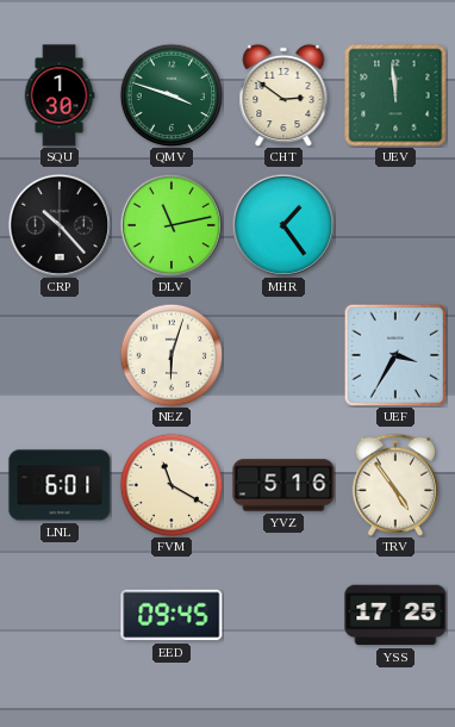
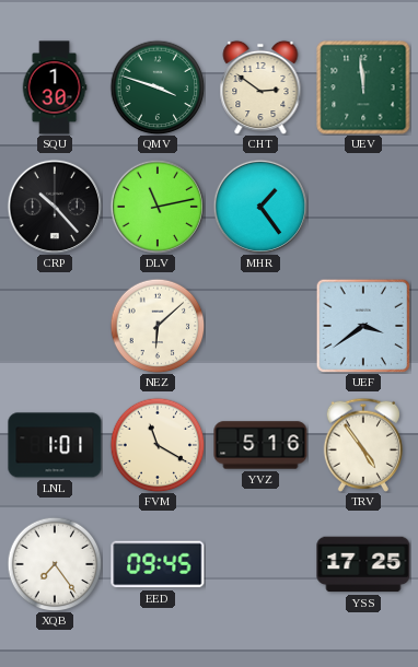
NEZ: 6:03 -> 6:08
UEF: 3:35 -> 3:39
LNL: 6:01 -> 1:01
XQB: none -> 7:24
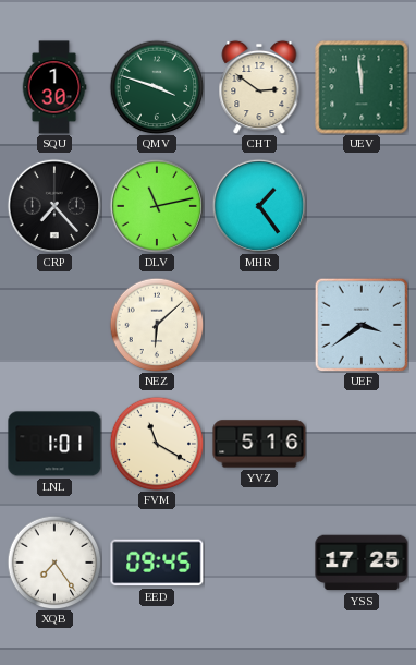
CRP: 10:23 -> 7:23
TRV: 4:54 -> none
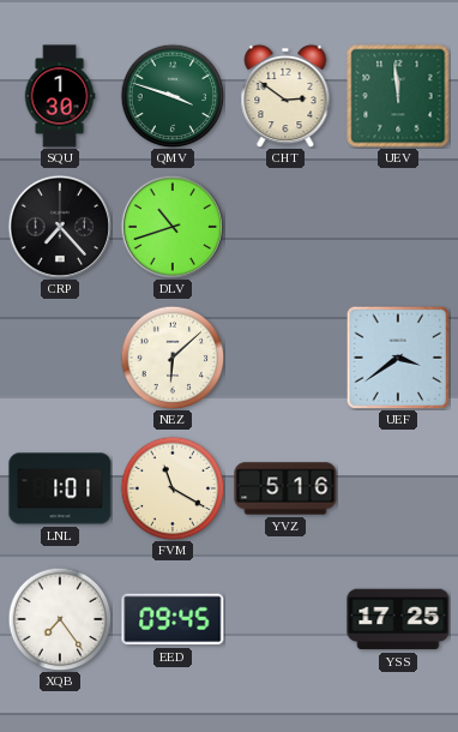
DLV: 11:13 -> 10:42
MHR: 1:24 -> none
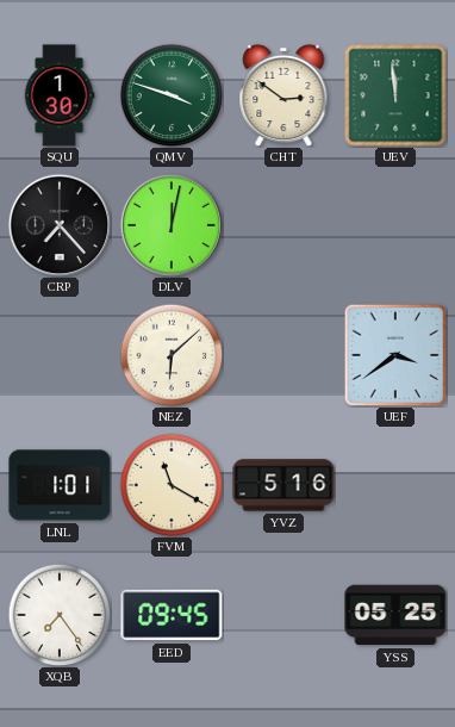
DLV: 10:42 -> 12:02
YSS: 17:25 -> 05:25
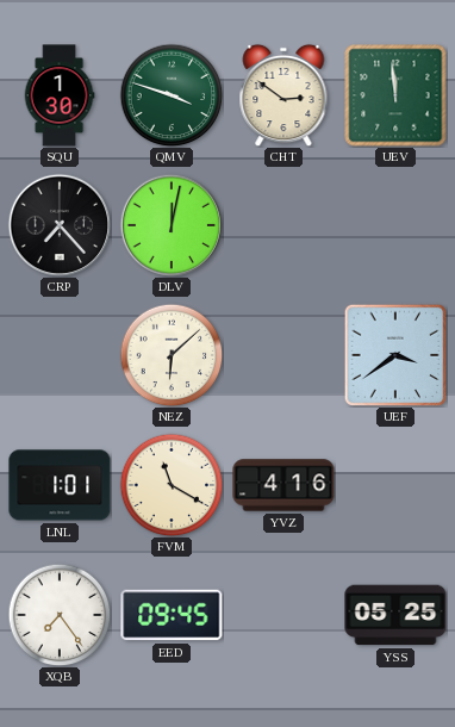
YVZ: 5:16 -> 4:16
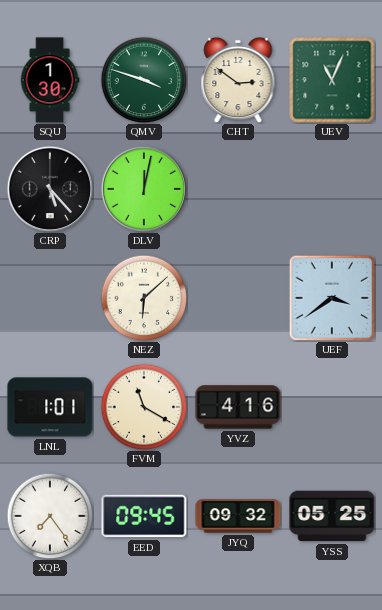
UEV: 11:59 -> 11:04
CRP: 7:23 -> 5:23
JYQ: none -> 09:32
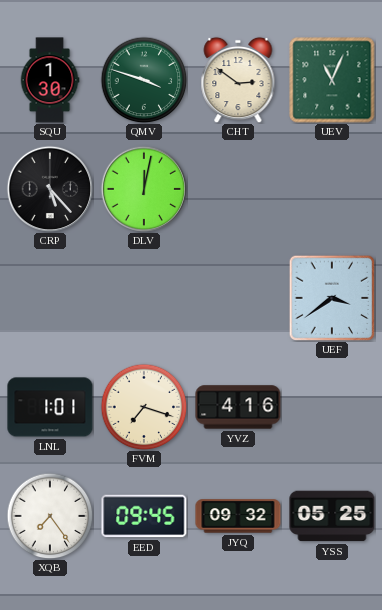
NEZ: 6:08 -> none
FVM: 11:20 -> 7:18
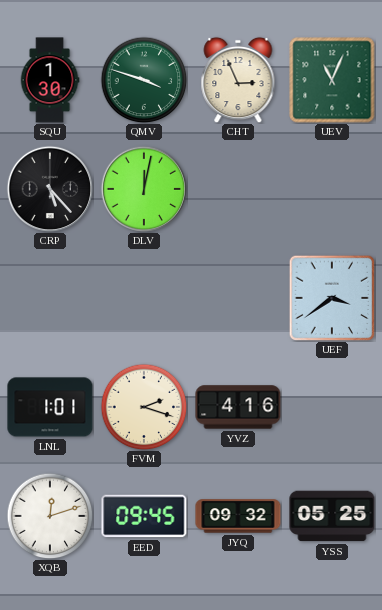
CHT: 2:51 -> 2:56
FVM: 7:18 -> 2:18
XQB: 7:24 -> 12:12
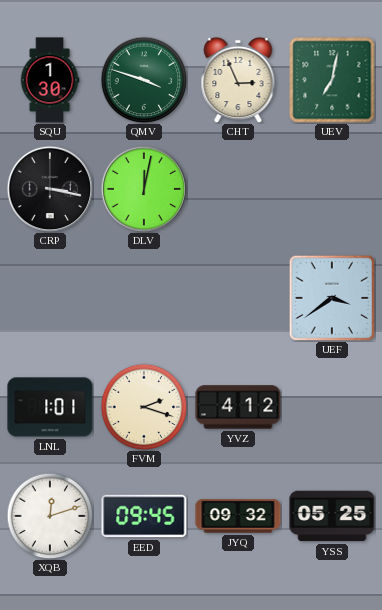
UEV: 11:04 -> 7:02
CRP: 5:23 -> 3:17
YVZ: 4:16 -> 4:12
